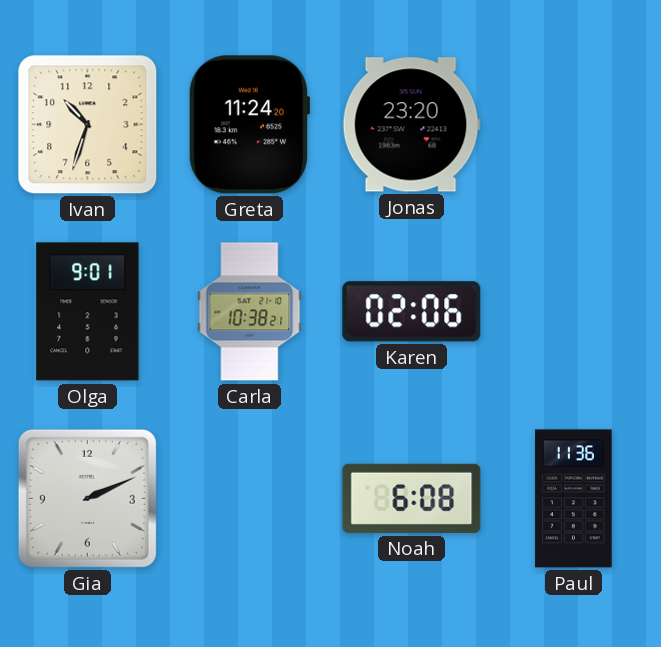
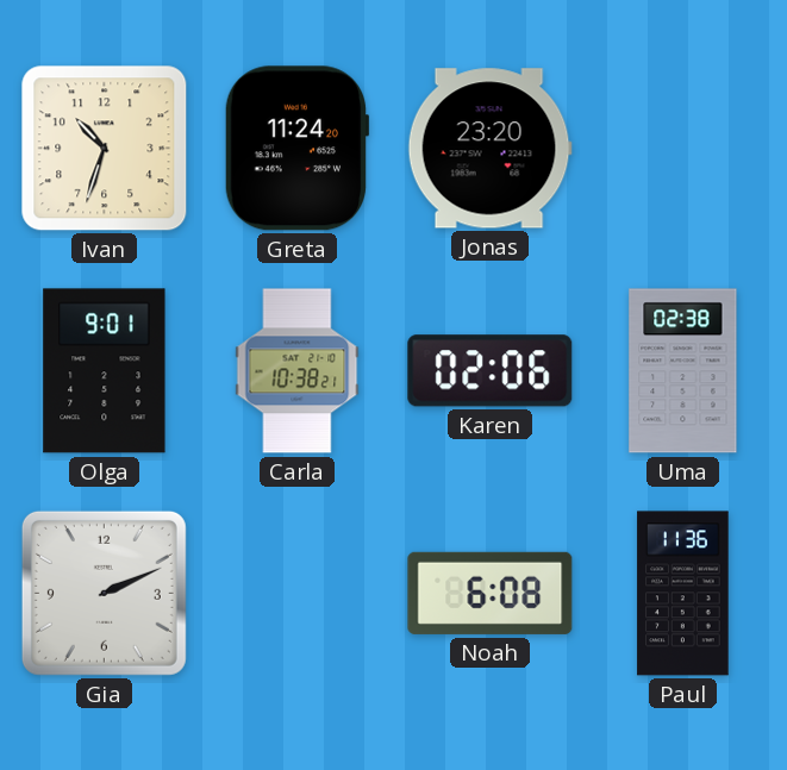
Uma: none -> 02:38
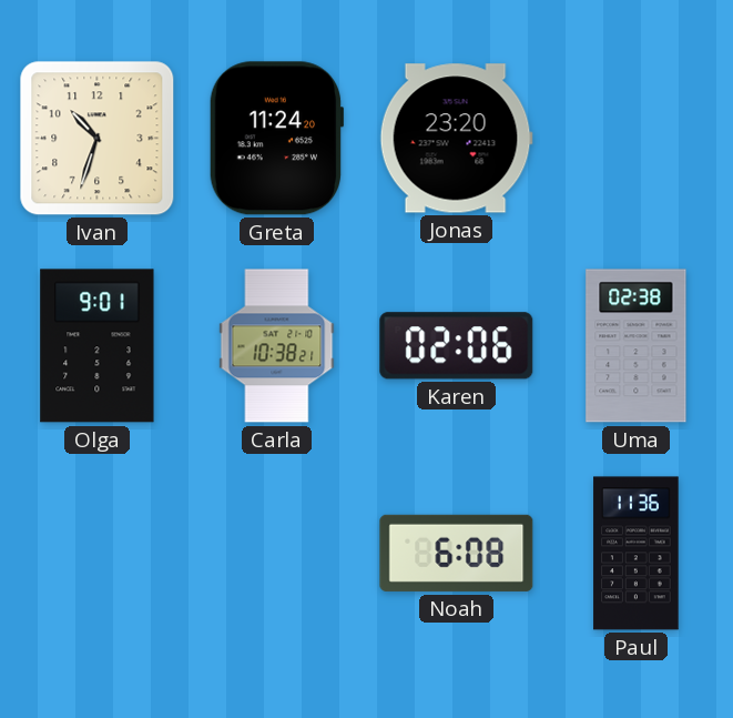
Gia: 2:11 -> none
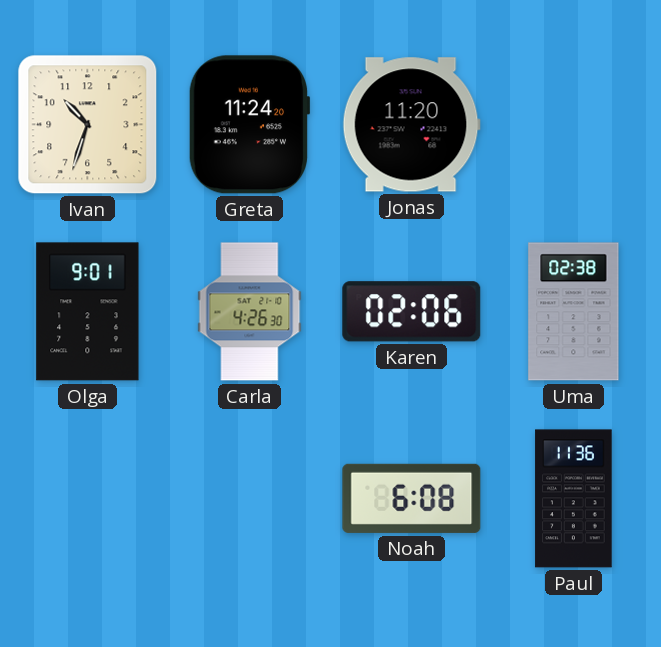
Jonas: 23:20 -> 11:20
Carla: 10:38 -> 4:26
